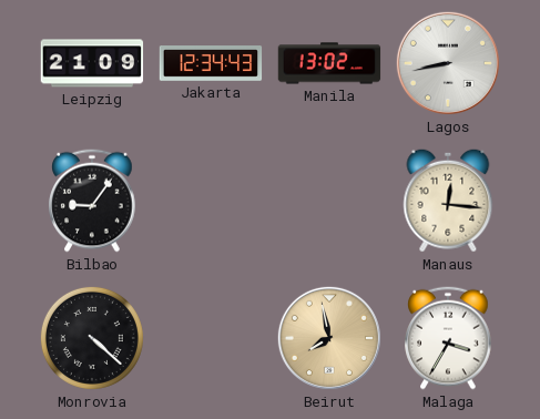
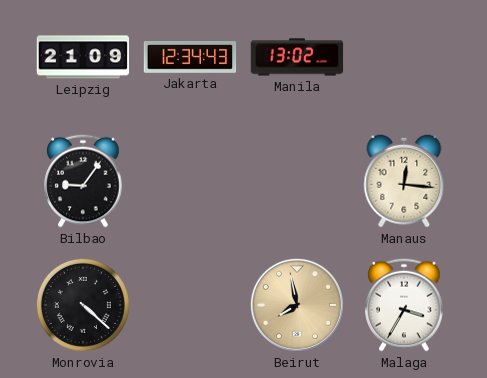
Lagos: 8:43 -> none
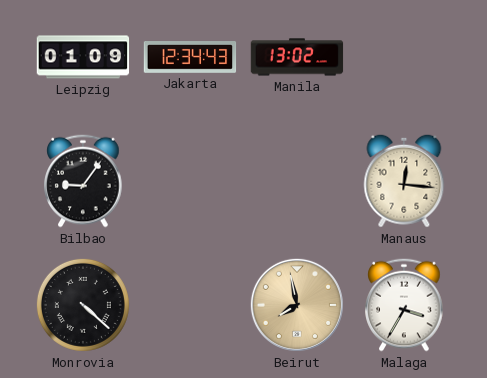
Leipzig: 21:09 -> 01:09
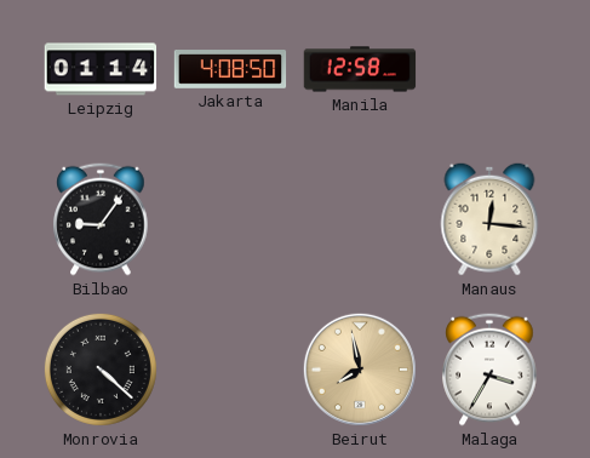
Leipzig: 01:09 -> 01:14
Jakarta: 12:34 -> 4:08
Manila: 13:02 -> 12:58
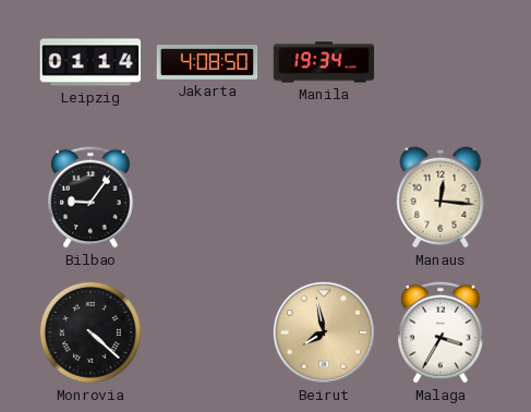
Manila: 12:58 -> 19:34
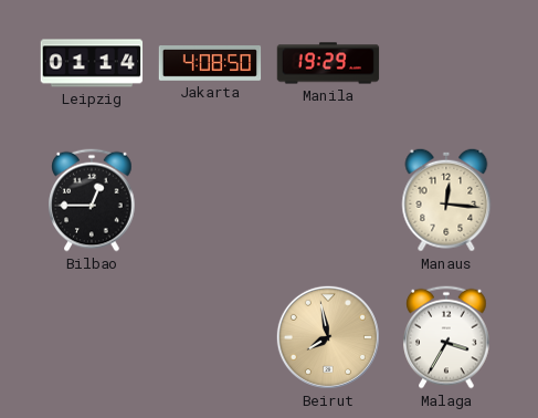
Manila: 19:34 -> 19:29
Bilbao: 9:06 -> 12:45
Monrovia: 4:22 -> none
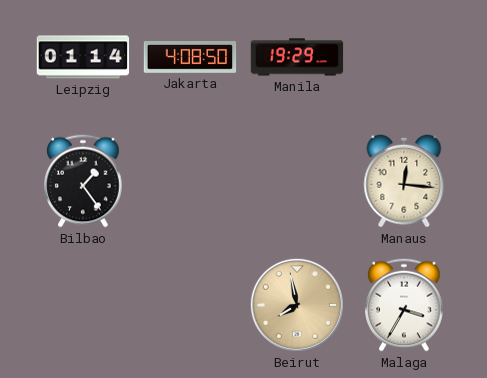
Bilbao: 12:45 -> 1:24
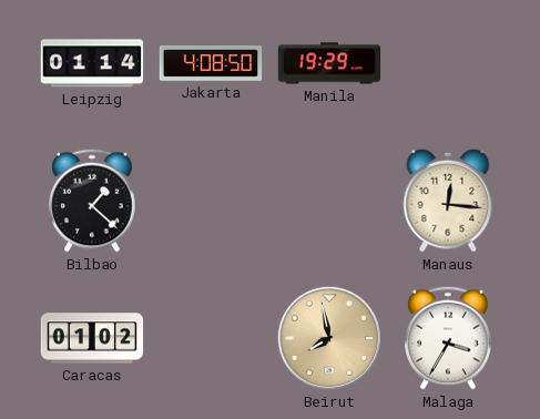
Bilbao: 1:24 -> 1:22
Caracas: none -> 01:02
